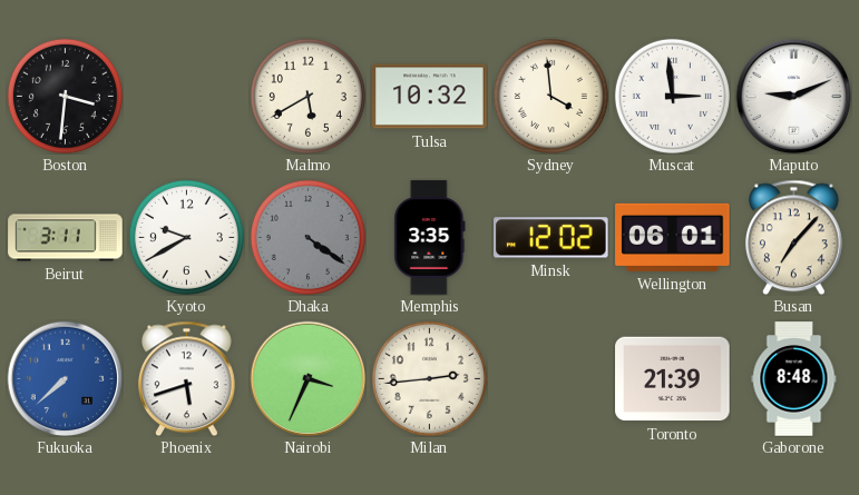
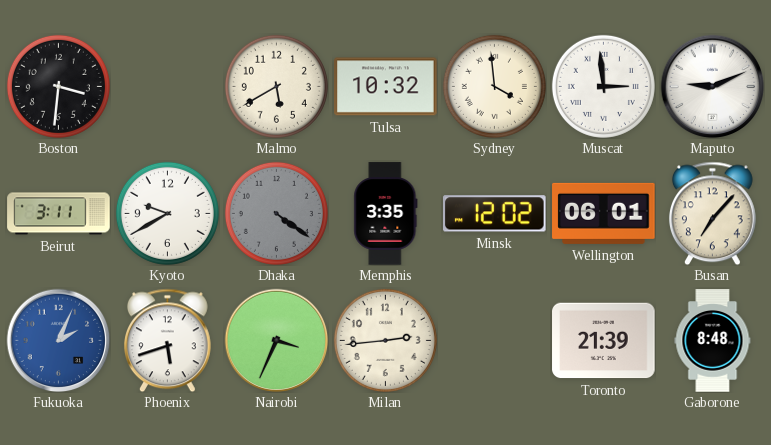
Fukuoka: 7:38 -> 2:04
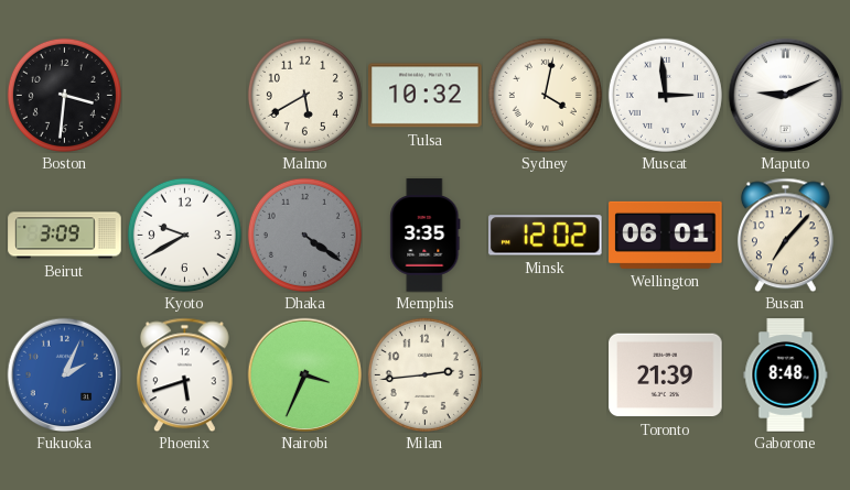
Sydney: 3:59 -> 4:02
Beirut: 3:11 -> 3:09
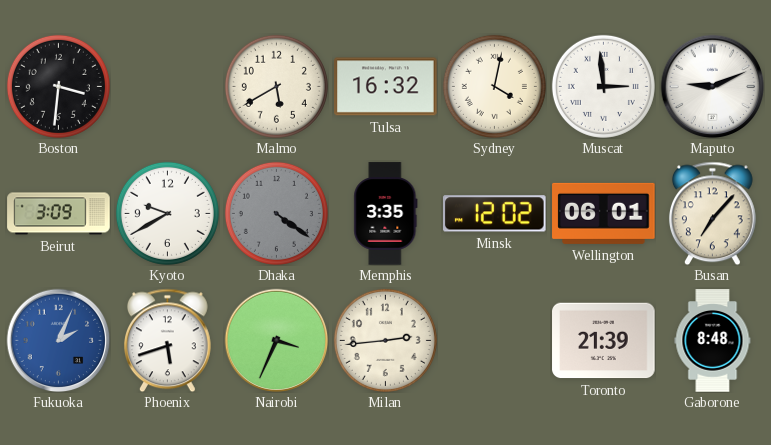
Tulsa: 10:32 -> 16:32
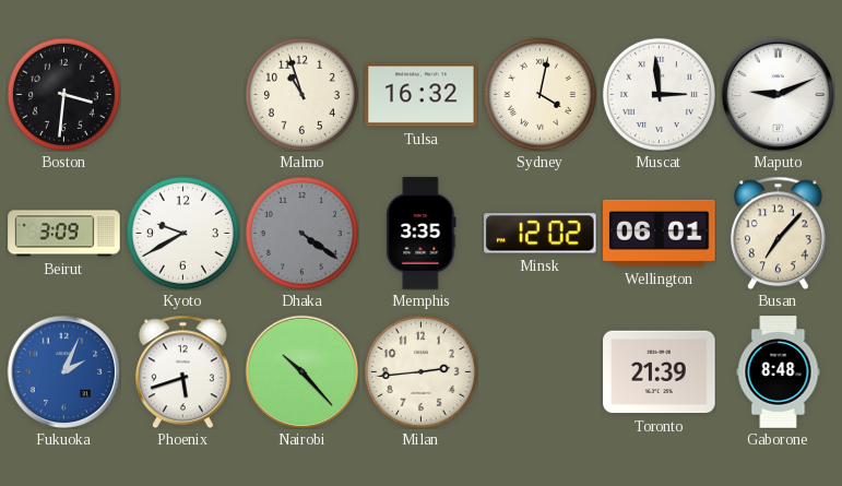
Malmo: 5:40 -> 10:57
Nairobi: 3:34 -> 10:23
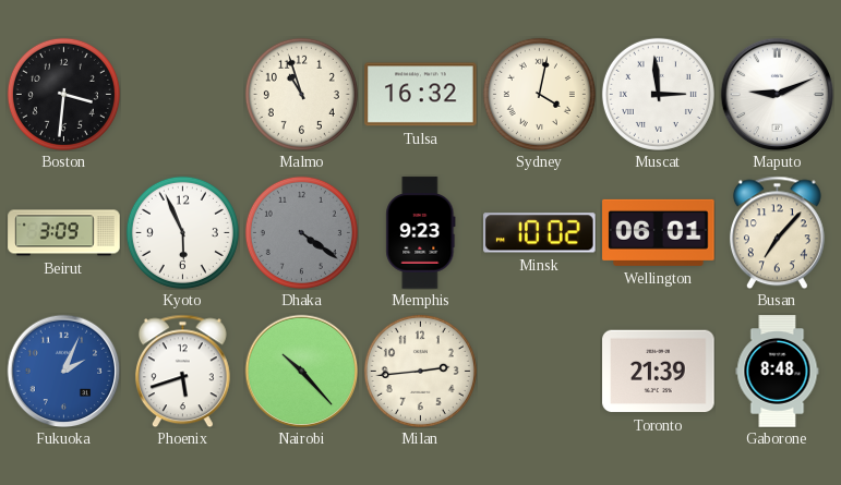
Kyoto: 9:40 -> 5:56
Memphis: 3:35 -> 9:23
Minsk: 12:02 -> 10:02
